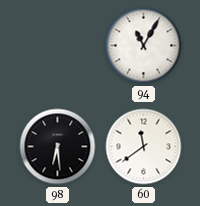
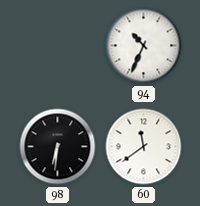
94: 11:05 -> 10:34
98: 6:29 -> 6:31
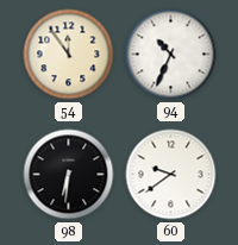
54: none -> 11:54
60: 11:39 -> 9:39
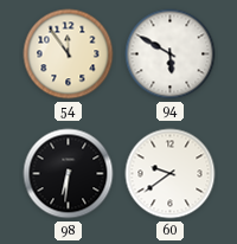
94: 10:34 -> 5:50
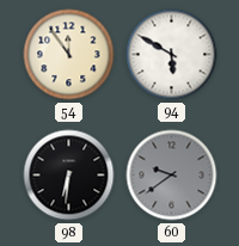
60 dial: white -> grey
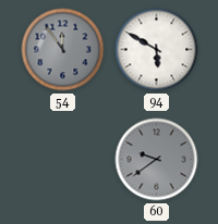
54 dial: cream -> grey
98: 6:31 -> none
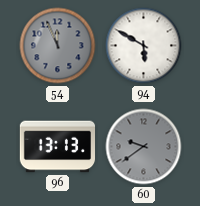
54: 11:54 -> 11:56
96: none -> 13:13
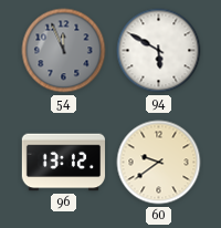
96: 13:13 -> 13:12
60 dial: grey -> cream
